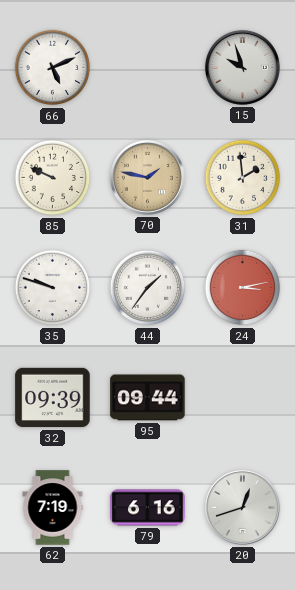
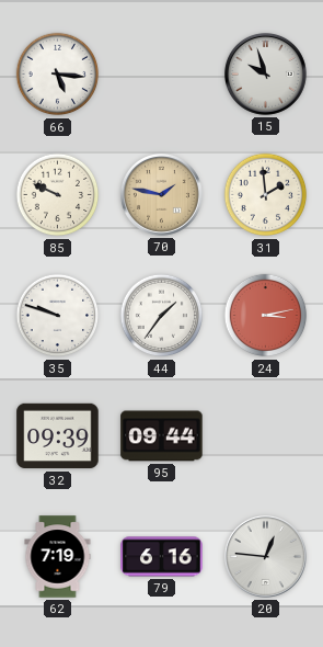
66: 5:11 -> 5:16
20: 12:42 -> 12:46
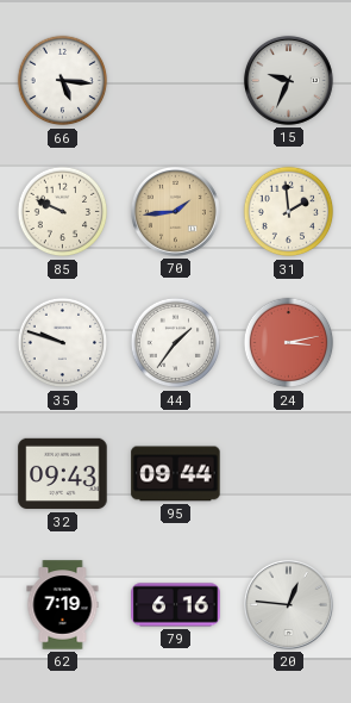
15: 9:57 -> 9:34
70: 1:47 -> 1:44
32: 09:39 -> 09:43
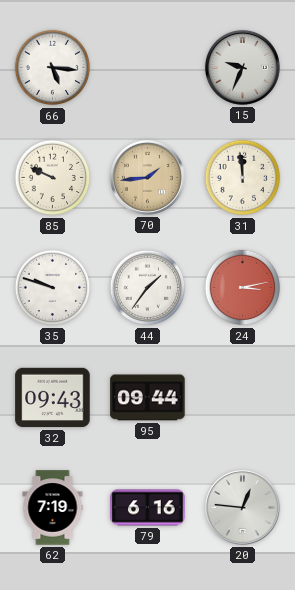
31: 1:59 -> 11:59
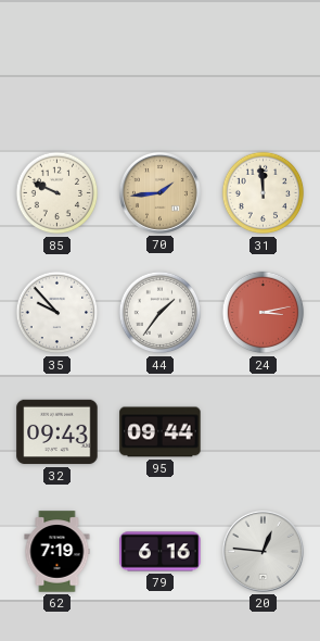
66: 5:16 -> none
15: 9:34 -> none
35: 9:48 -> 9:53
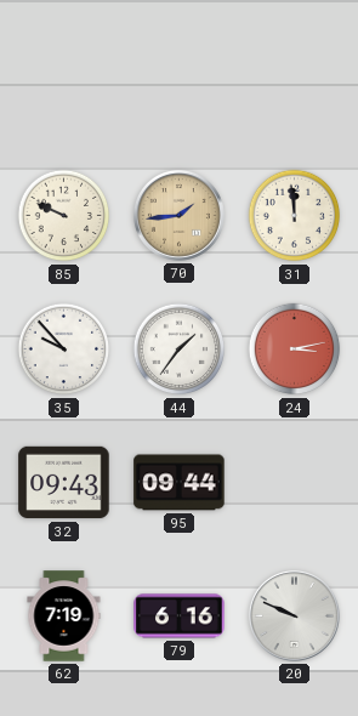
20: 12:46 -> 9:49
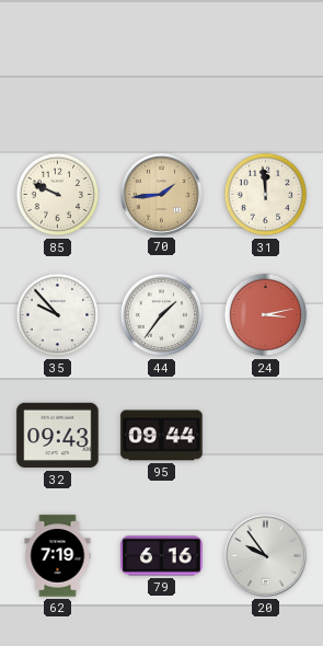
20: 9:49 -> 9:54
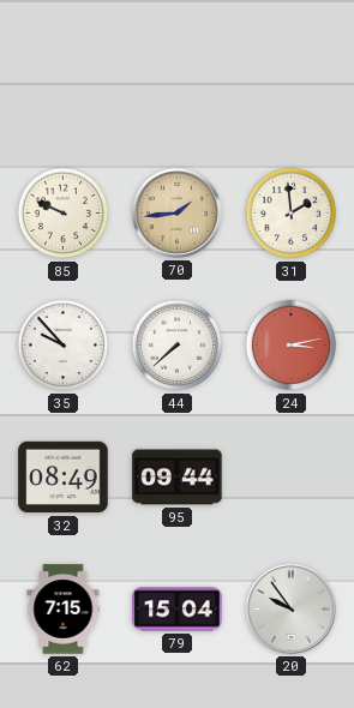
31: 11:59 -> 1:59
44: 1:36 -> 7:38
32: 09:43 -> 08:49
62: 7:19 -> 7:15
79: 6:16 -> 15:04
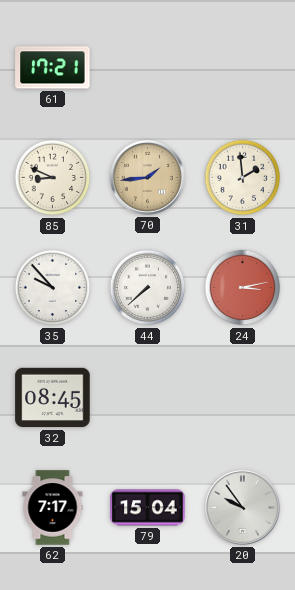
61: none -> 17:21
85: 9:49 -> 8:49
32: 08:49 -> 08:45
95: 09:44 -> none
62: 7:15 -> 7:17
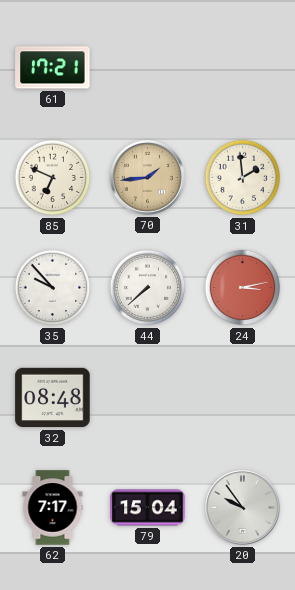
85: 8:49 -> 6:49
32: 08:45 -> 08:48
